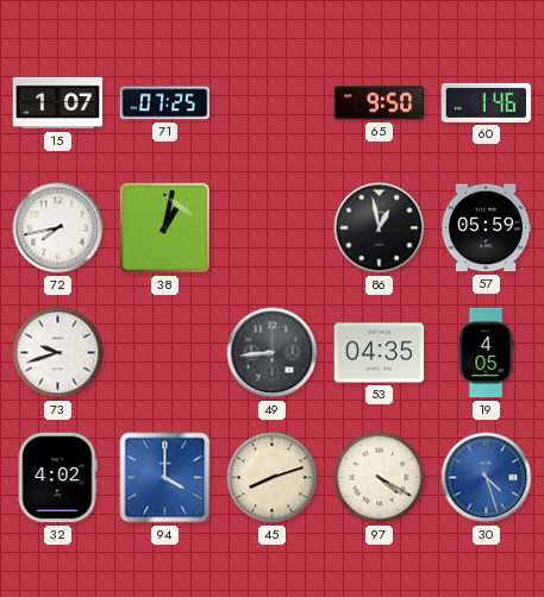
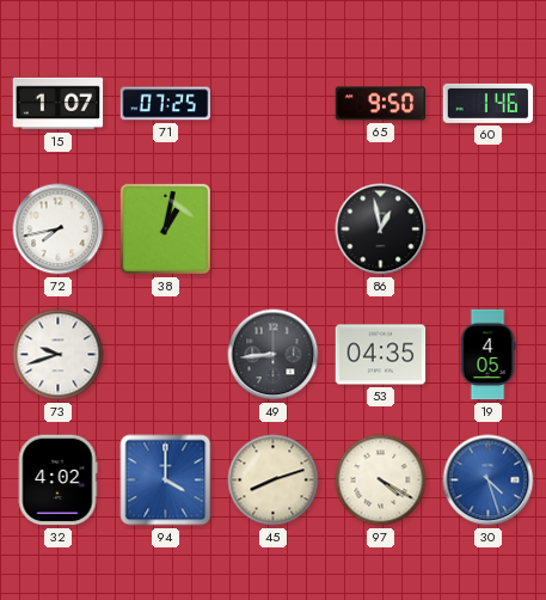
57: 05:59 -> none
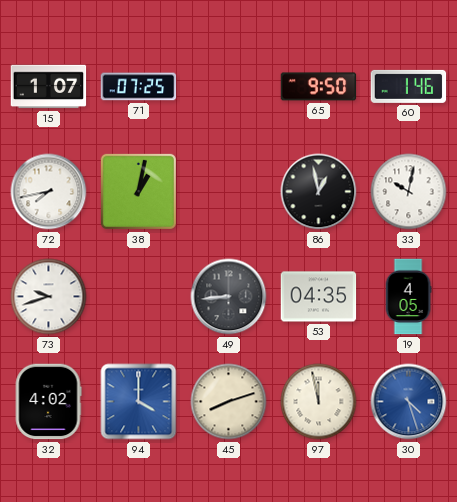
33: none -> 10:02
97: 4:20 -> 11:58
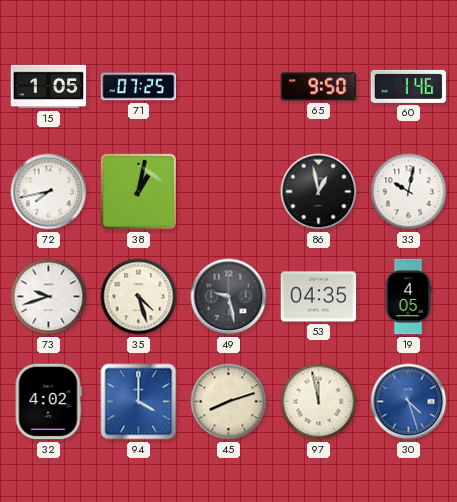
15: 1:07 -> 1:05
35: none -> 4:27
49: 8:44 -> 9:28
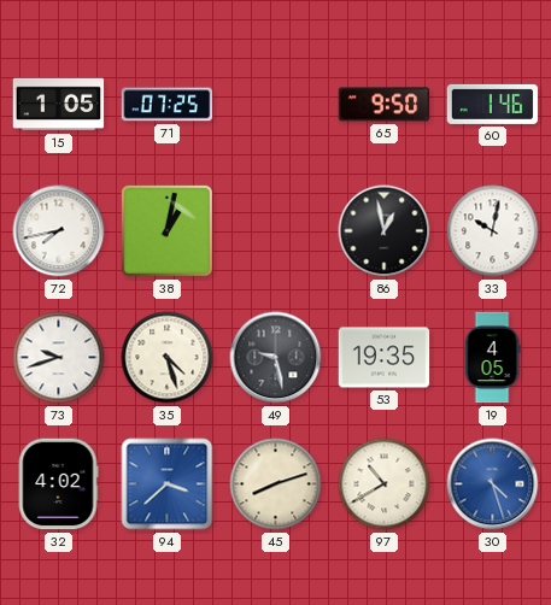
53: 04:35 -> 19:35
94: 4:00 -> 3:38
97: 11:58 -> 10:40
